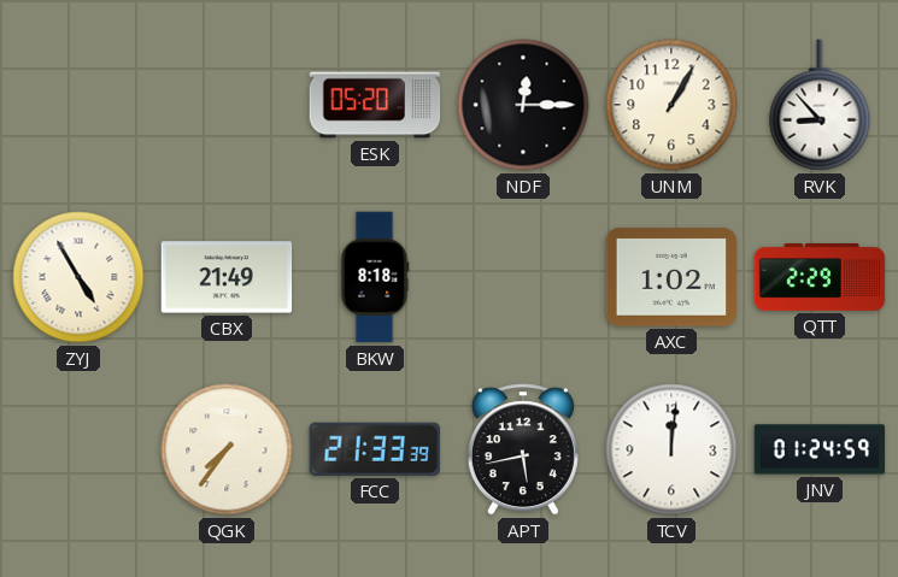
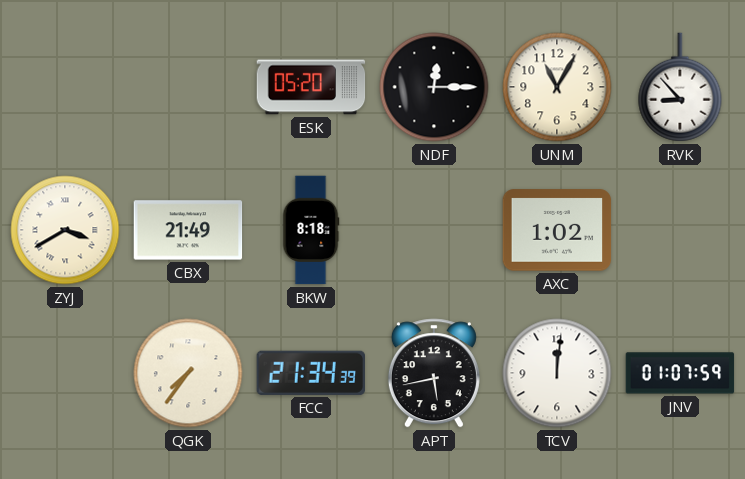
UNM: 1:05 -> 11:05
ZYJ: 4:55 -> 3:40
QTT: 2:29 -> none
FCC: 21:33 -> 21:34
JNV: 01:24 -> 01:07
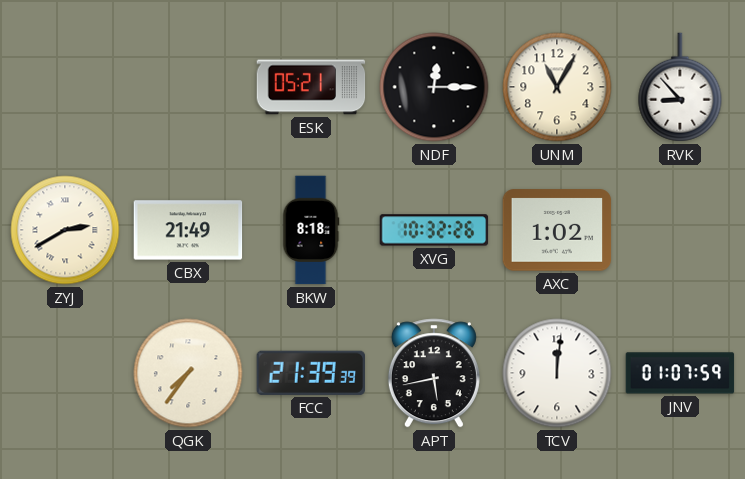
ESK: 05:20 -> 05:21
ZYJ: 3:40 -> 2:40
XVG: none -> 10:32
FCC: 21:34 -> 21:39
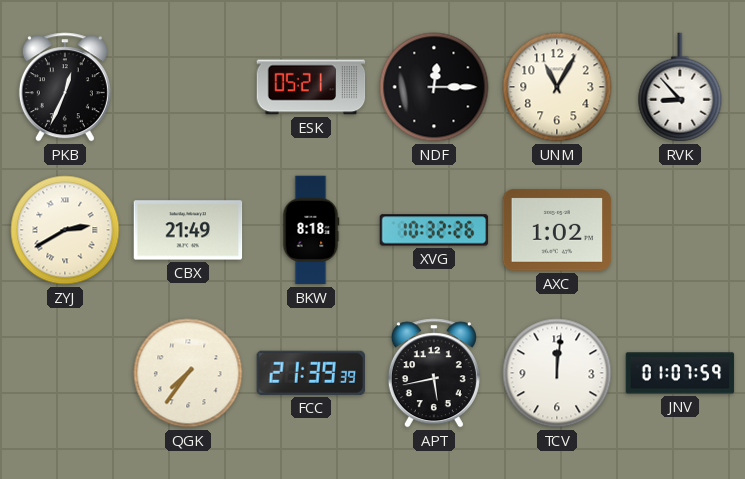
PKB: none -> 12:34
